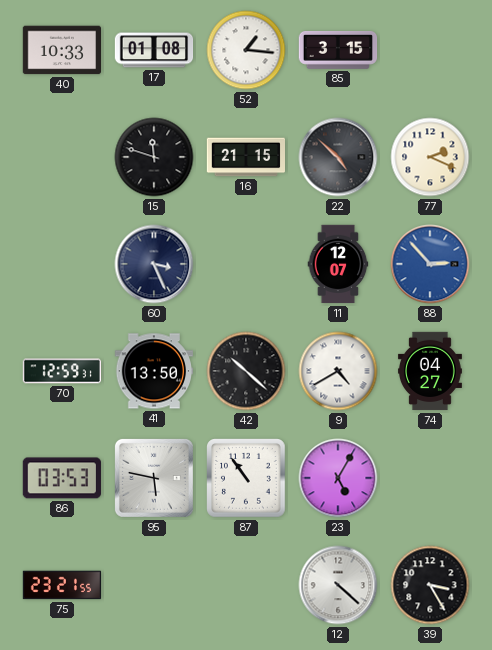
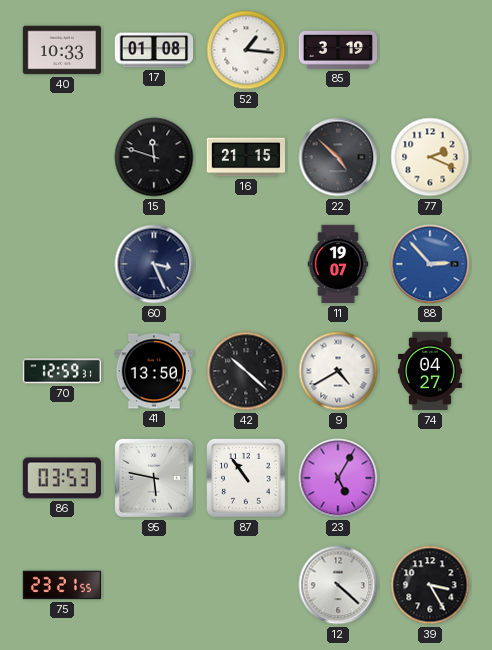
85: 3:15 -> 3:19
11: 12:07 -> 19:07
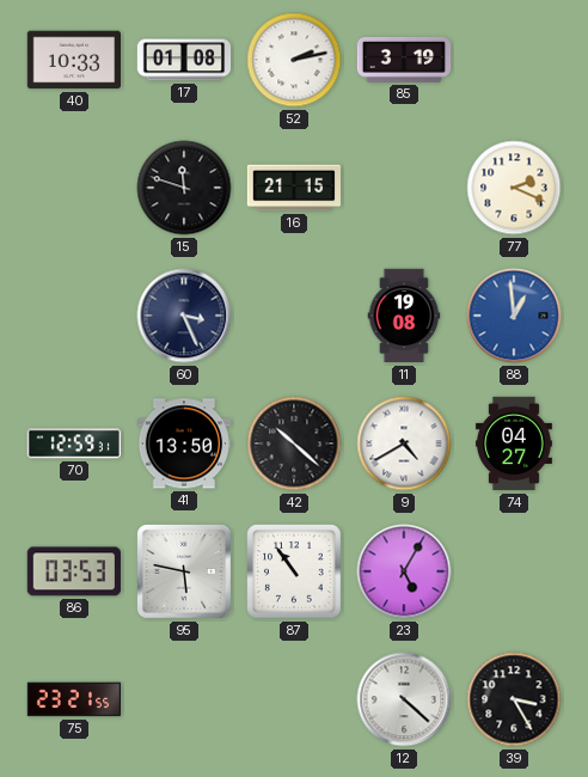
52: 1:16 -> 2:13
22: 4:52 -> none
11: 19:07 -> 19:08
88: 2:53 -> 12:59
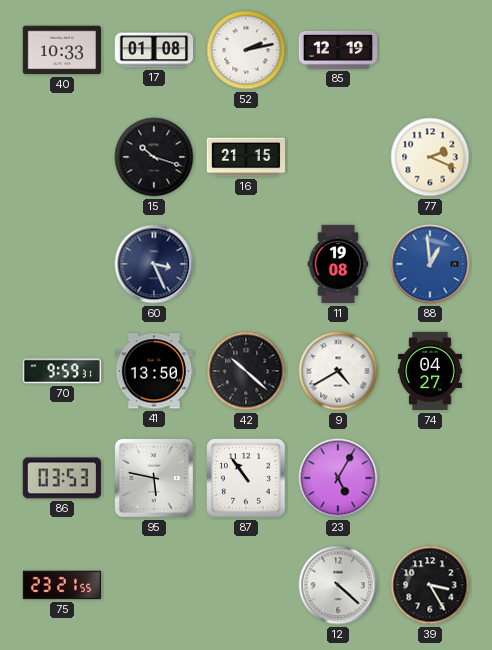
85: 3:19 -> 12:19
15: 11:48 -> 10:18
70: 12:59 -> 9:59
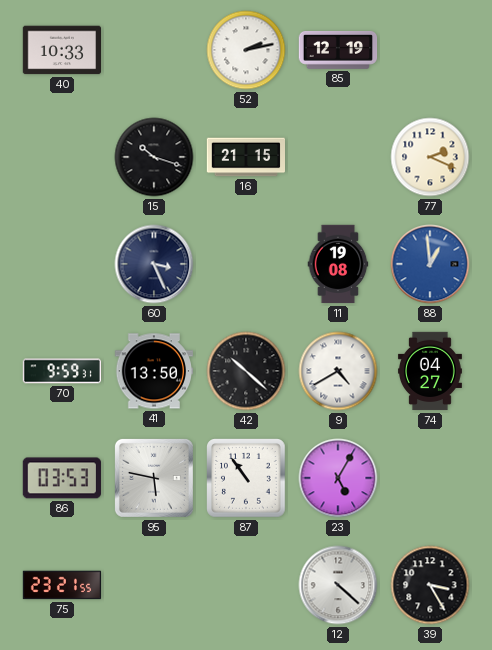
17: 01:08 -> none
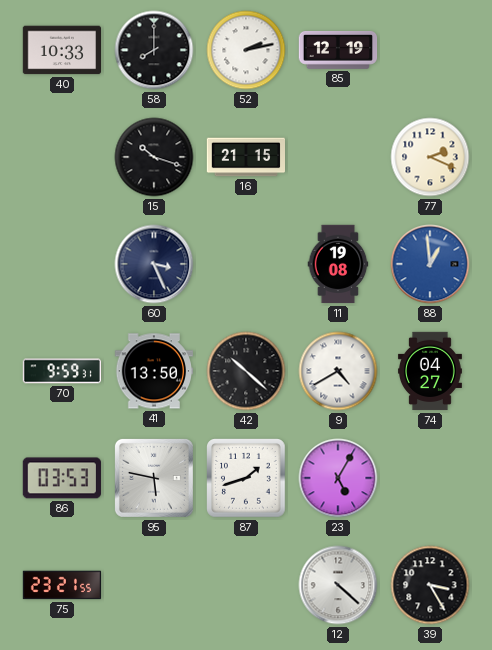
58: none -> 8:00
87: 10:54 -> 1:42
